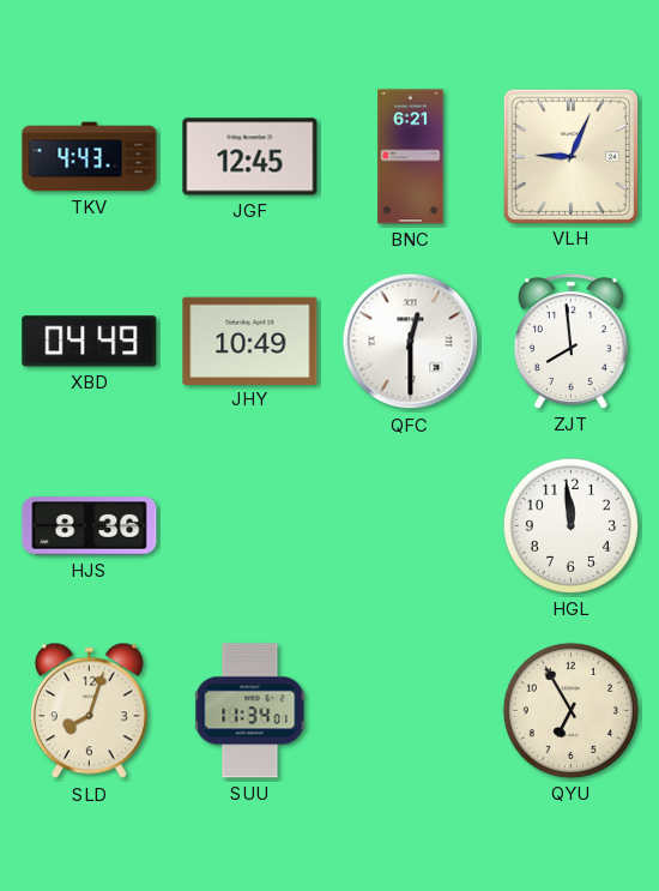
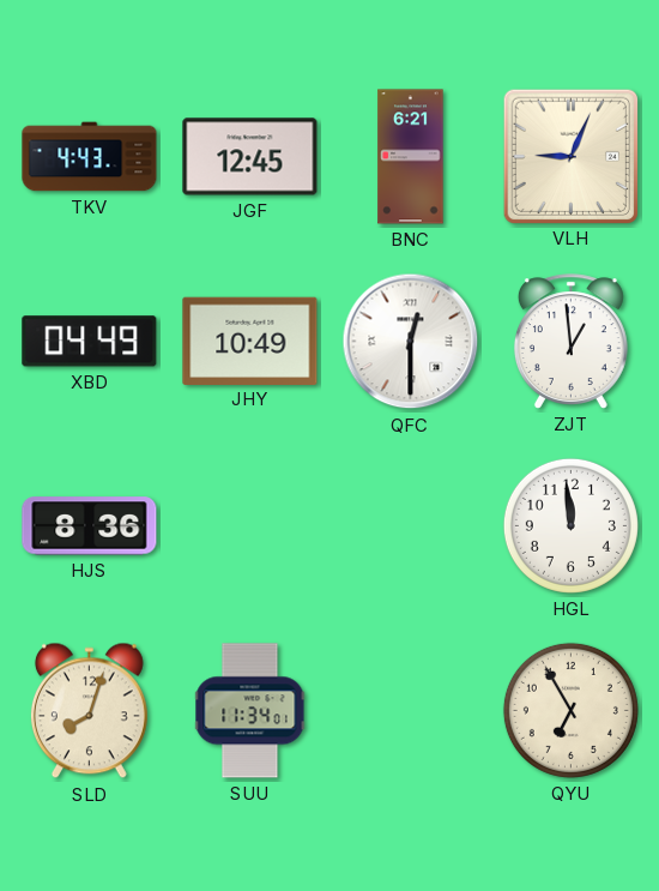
ZJT: 7:59 -> 12:59
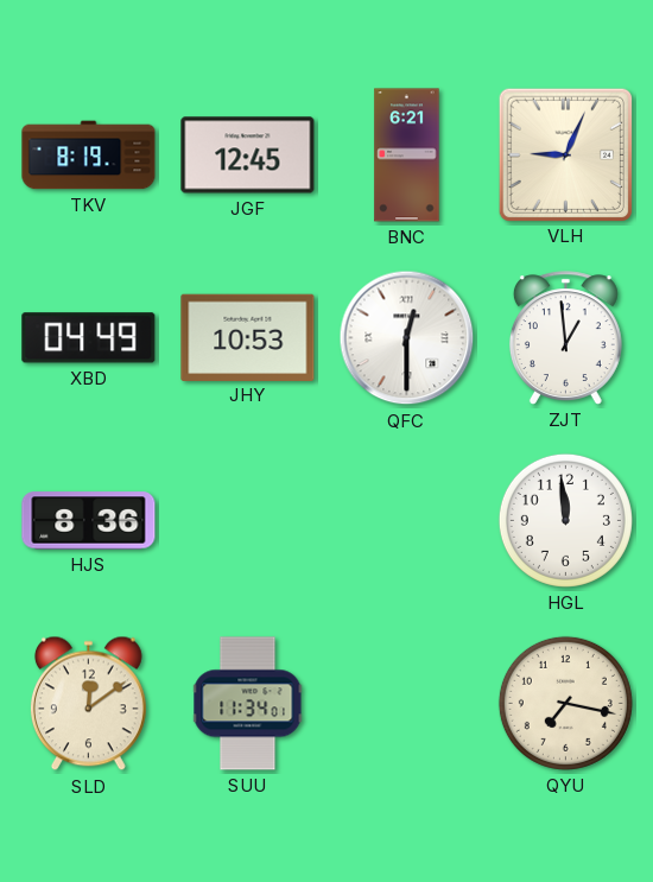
TKV: 4:43 -> 8:19
JHY: 10:49 -> 10:53
SLD: 8:03 -> 12:09
QYU: 6:55 -> 7:17
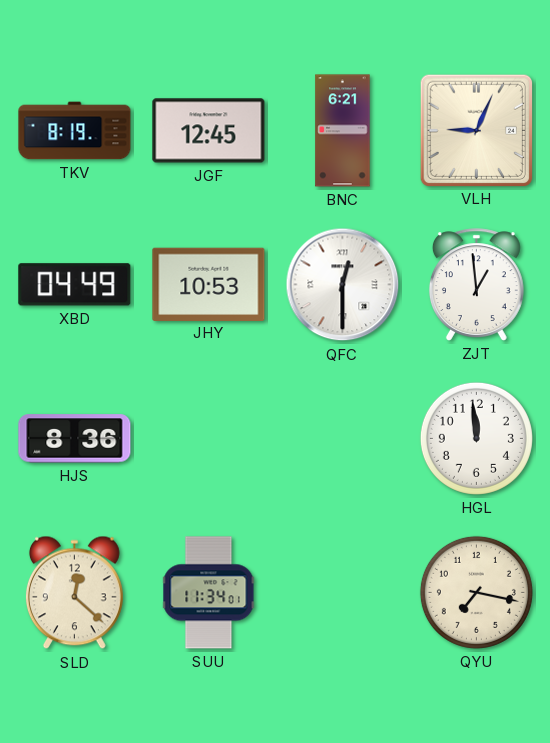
SLD: 12:09 -> 12:22
